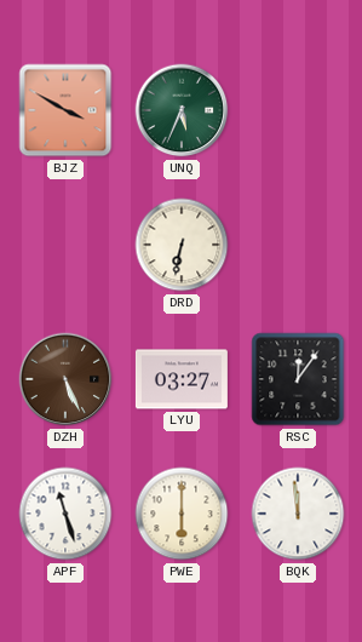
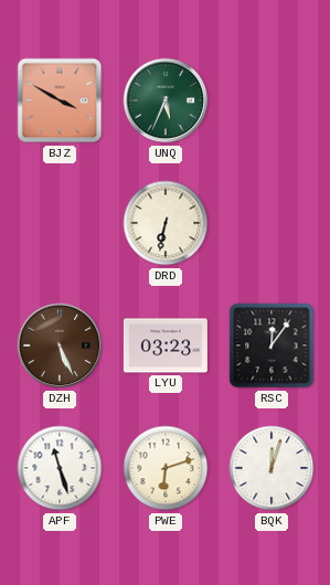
LYU: 03:27 -> 03:23
PWE: 6:00 -> 6:12
BQK: 11:59 -> 12:03
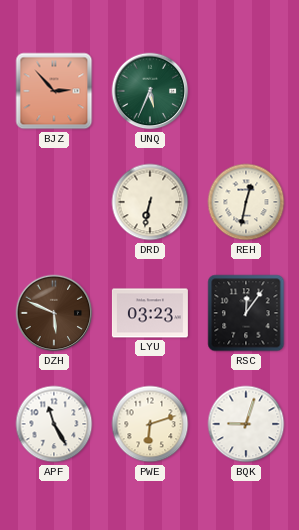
BJZ: 3:50 -> 2:53
REH: none -> 12:32
DZH: 5:26 -> 5:49
APF: 11:27 -> 11:25
BQK: 12:03 -> 9:03
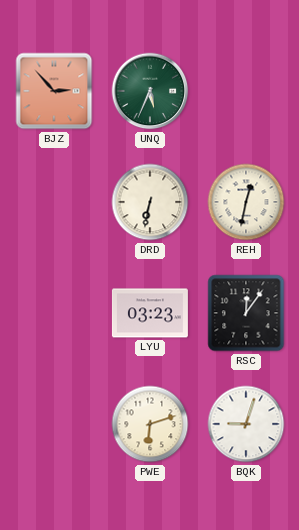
DZH: 5:49 -> none
APF: 11:25 -> none
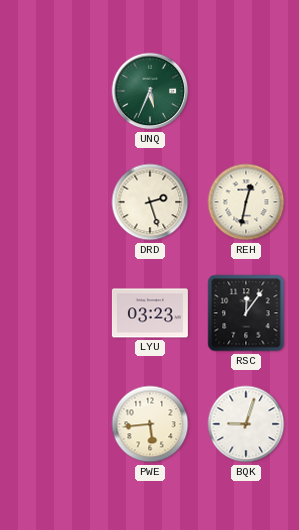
BJZ: 2:53 -> none
DRD: 6:32 -> 2:27
PWE: 6:12 -> 5:44
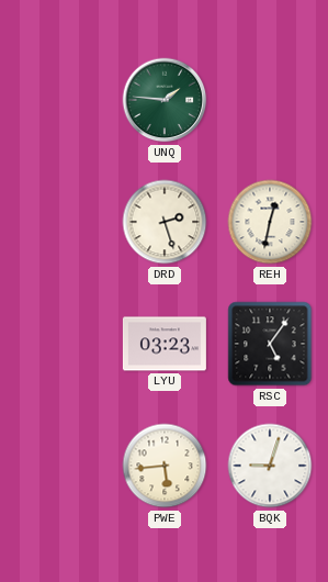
UNQ: 5:34 -> 1:46
RSC: 12:06 -> 5:06
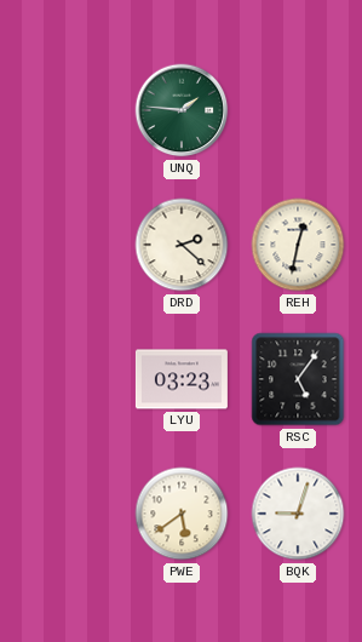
DRD: 2:27 -> 2:22
PWE: 5:44 -> 5:39
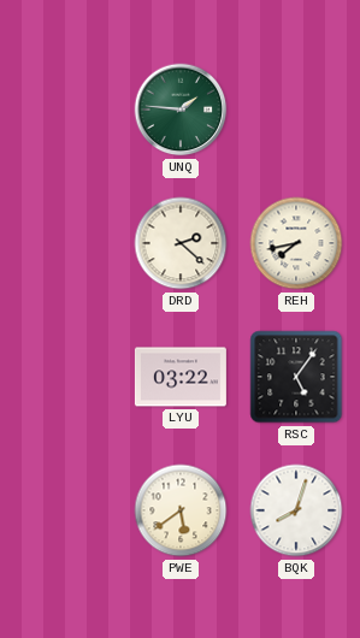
REH: 12:32 -> 7:43
LYU: 03:23 -> 03:22
BQK: 9:03 -> 8:03
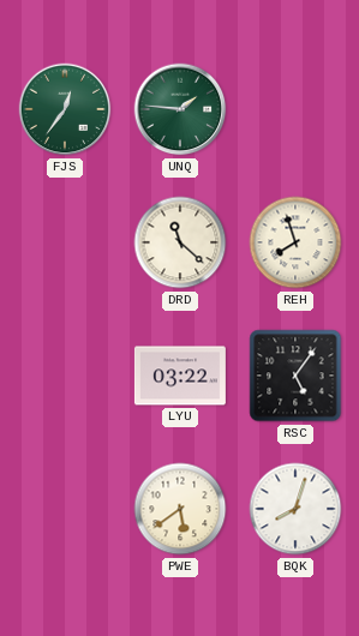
FJS: none -> 12:36
DRD: 2:22 -> 11:22
REH: 7:43 -> 7:57
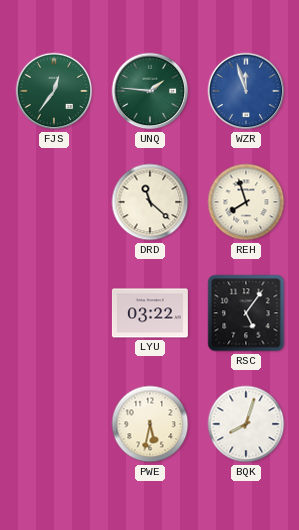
WZR: none -> 11:57
PWE: 5:39 -> 5:32
